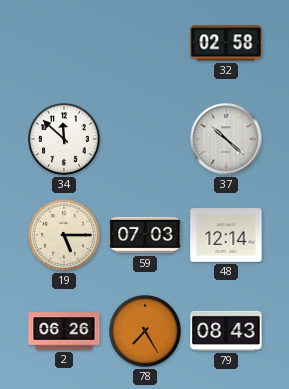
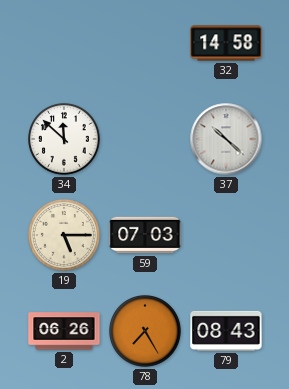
32: 02:58 -> 14:58
48: 12:14 -> none
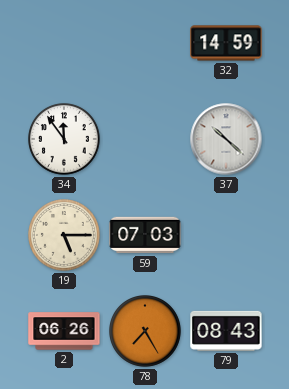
32: 14:58 -> 14:59
34: 11:52 -> 11:54
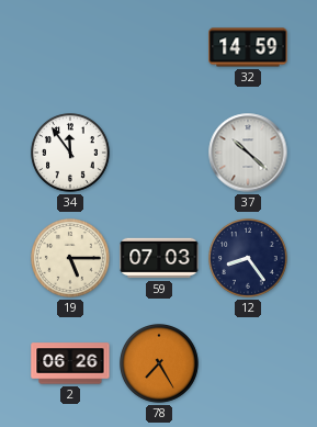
12: none -> 8:24
79: 08:43 -> none
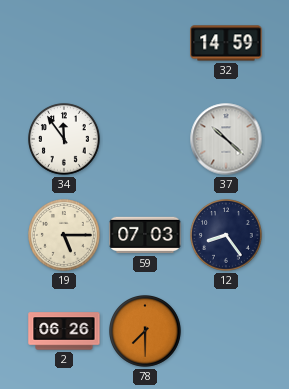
78: 7:25 -> 7:30
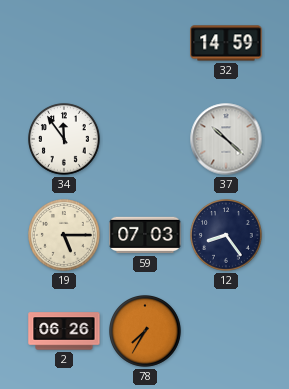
78: 7:30 -> 7:35
